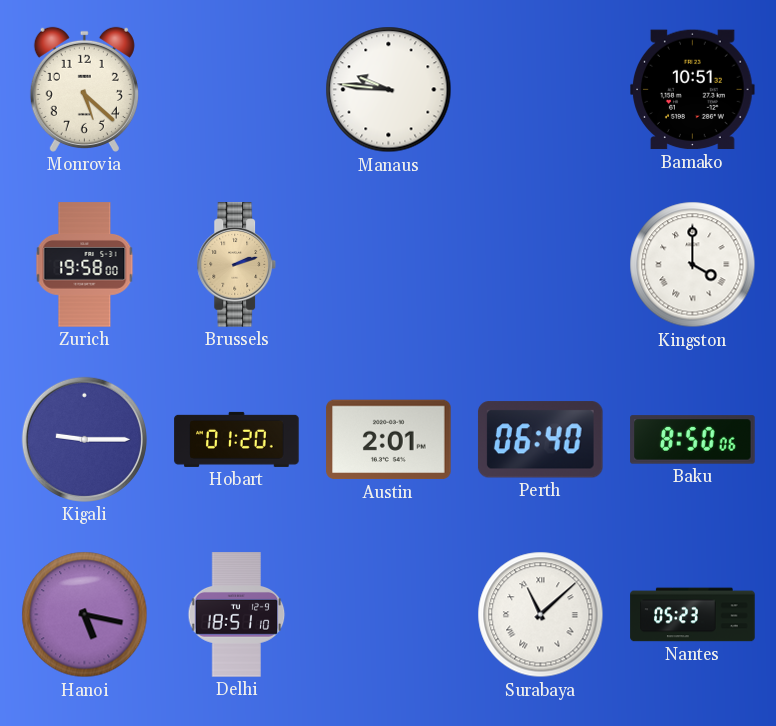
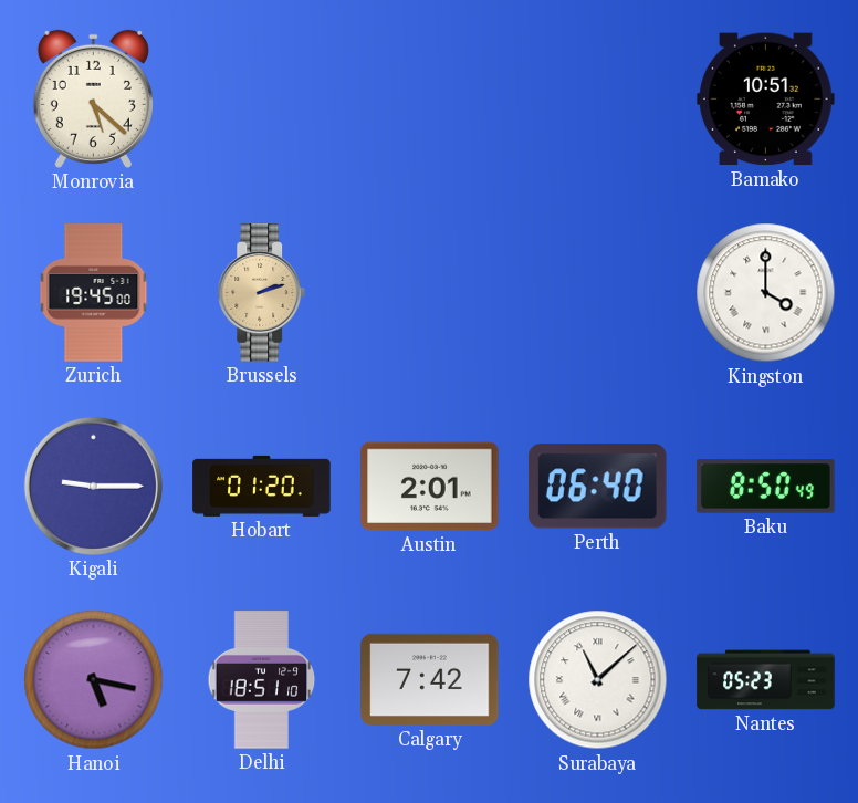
Manaus: 9:46 -> none
Zurich: 19:58 -> 19:45
Baku: 8:50:06 -> 8:50:49
Calgary: none -> 7:42
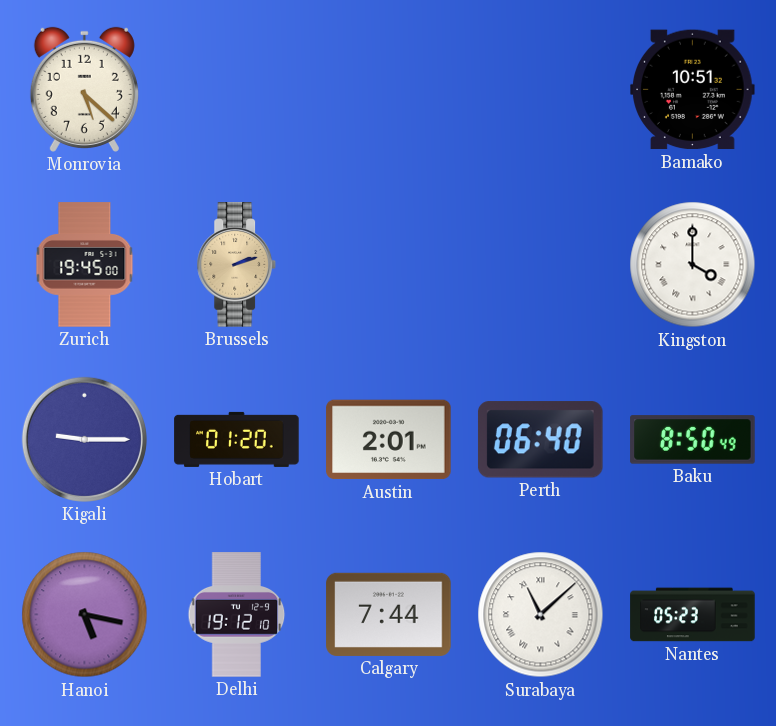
Delhi: 18:51 -> 19:12
Calgary: 7:42 -> 7:44
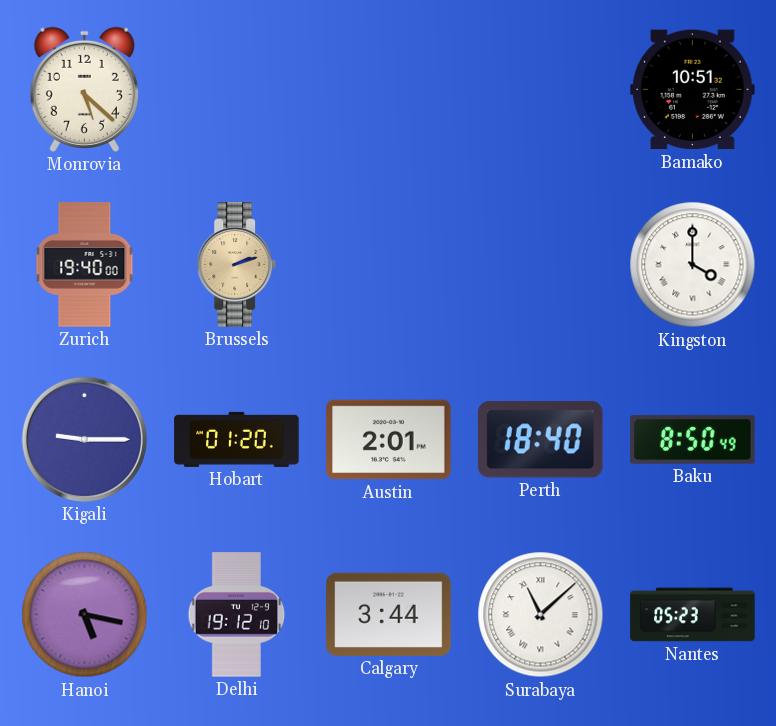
Zurich: 19:45 -> 19:40
Perth: 06:40 -> 18:40
Calgary: 7:44 -> 3:44
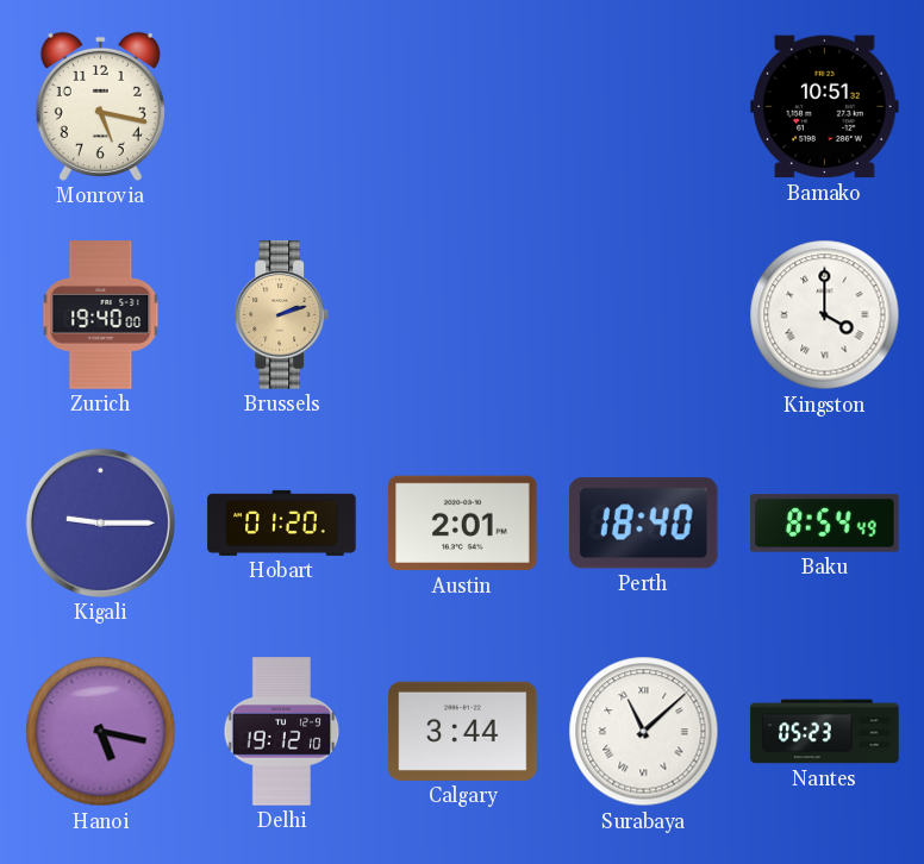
Monrovia: 5:22 -> 5:17
Baku: 8:50 -> 8:54
